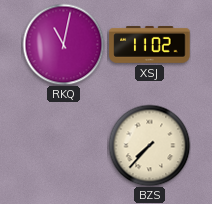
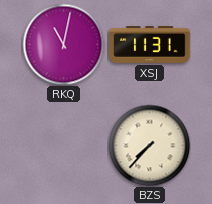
XSJ: 11:02 -> 11:31
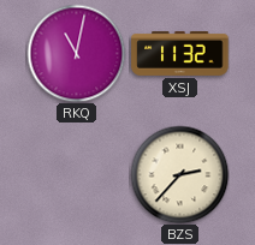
XSJ: 11:31 -> 11:32
BZS: 7:37 -> 2:37
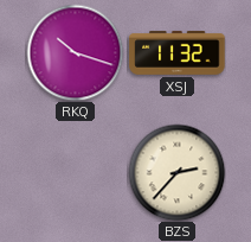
RKQ: 11:02 -> 10:18
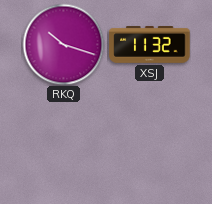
BZS: 2:37 -> none
